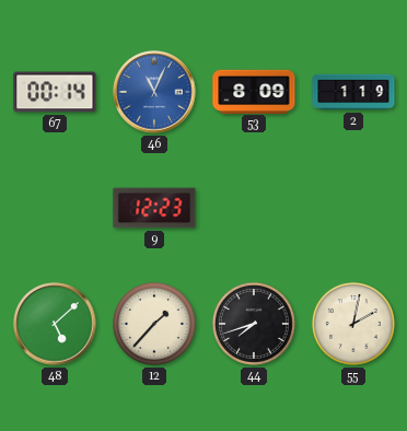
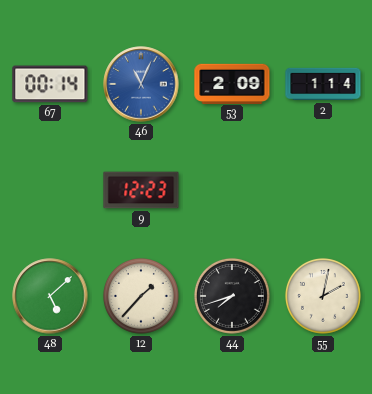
53: 8:09 -> 2:09
2: 1:19 -> 1:14
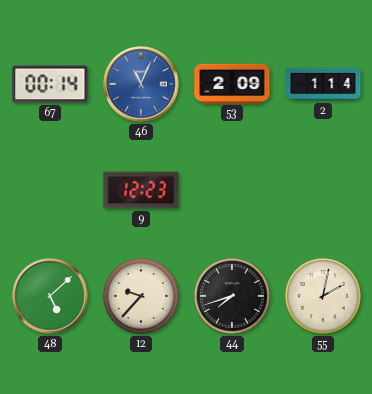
12: 1:37 -> 9:37
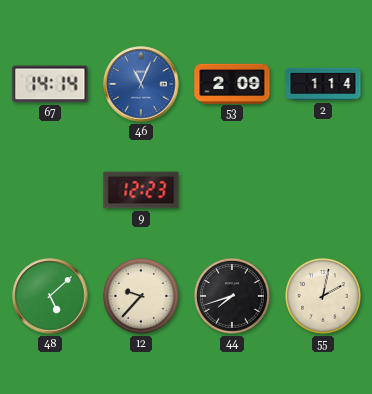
67: 00:14 -> 14:14
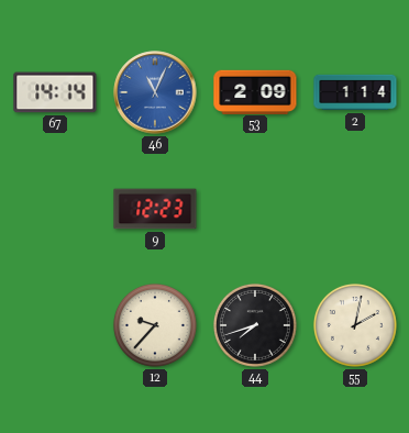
48: 5:08 -> none
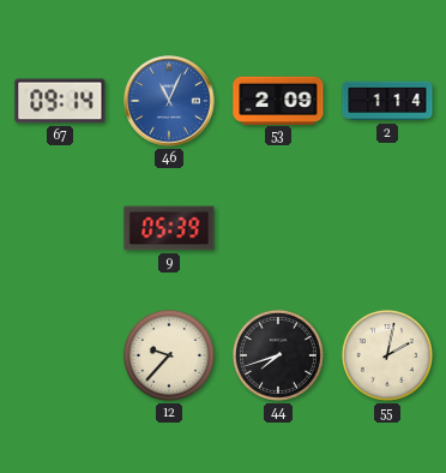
67: 14:14 -> 09:14
9: 12:23 -> 05:39
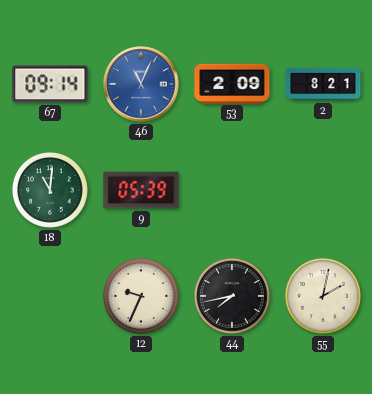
2: 1:14 -> 8:21
18: none -> 11:01
12: 9:37 -> 9:34
44: 7:42 -> 7:43
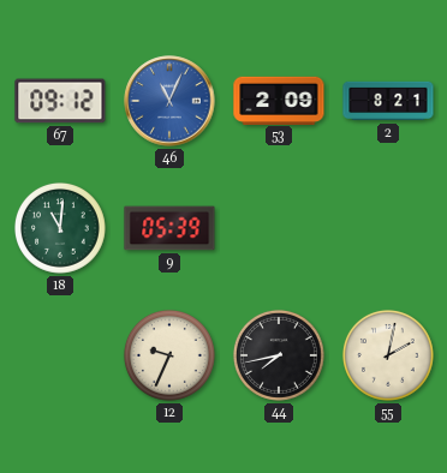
67: 09:14 -> 09:12
